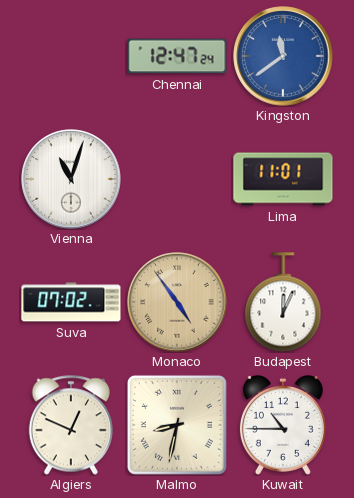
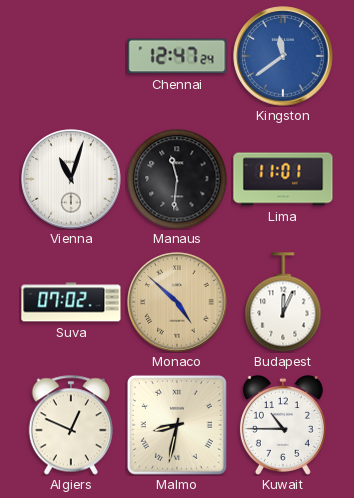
Manaus: none -> 11:31
Monaco: 4:54 -> 4:52
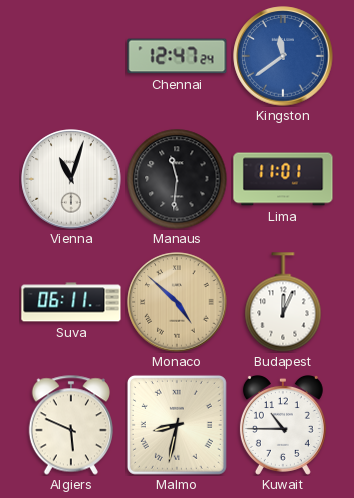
Suva: 07:02 -> 06:11
Algiers: 12:49 -> 5:49
